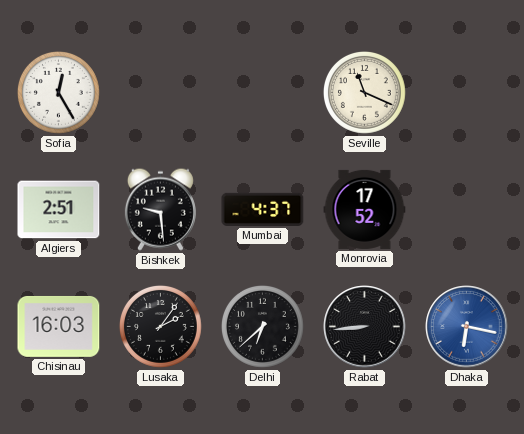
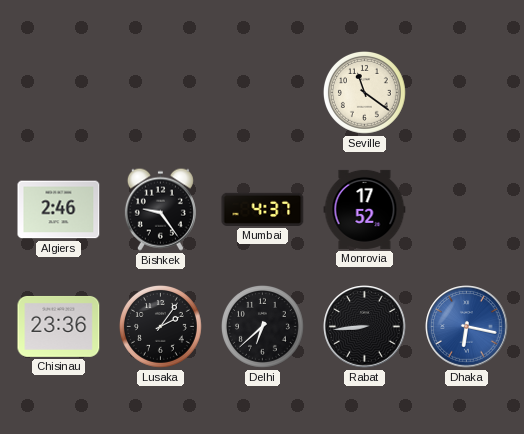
Sofia: 12:25 -> none
Seville: 11:19 -> 11:21
Algiers: 2:51 -> 2:46
Bishkek: 9:29 -> 9:24
Chisinau: 16:03 -> 23:36
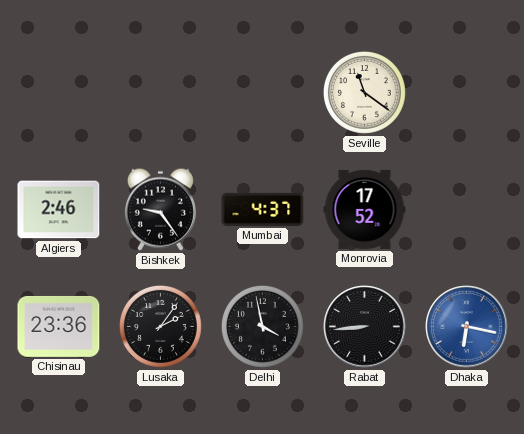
Delhi: 6:38 -> 3:58
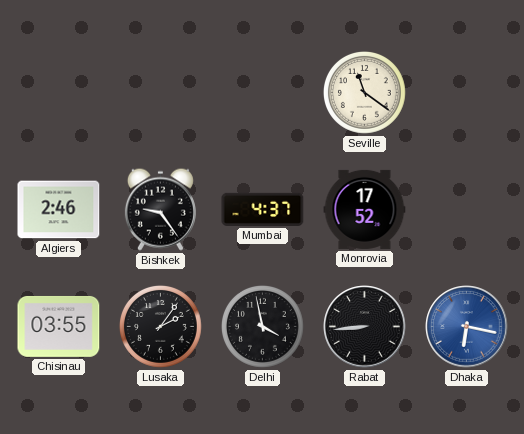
Chisinau: 23:36 -> 03:55
